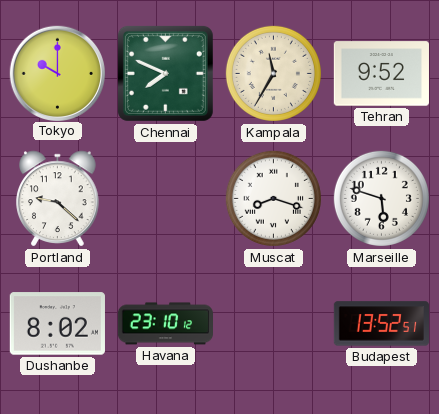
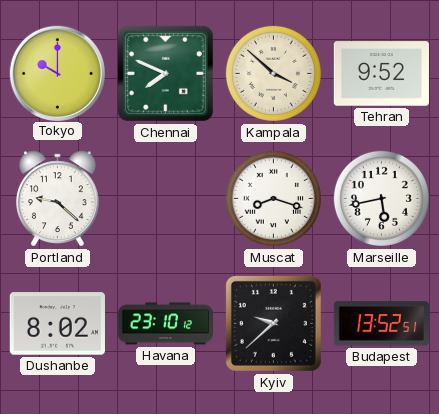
Kampala: 11:35 -> 3:52
Marseille: 5:48 -> 5:43
Kyiv: none -> 9:38
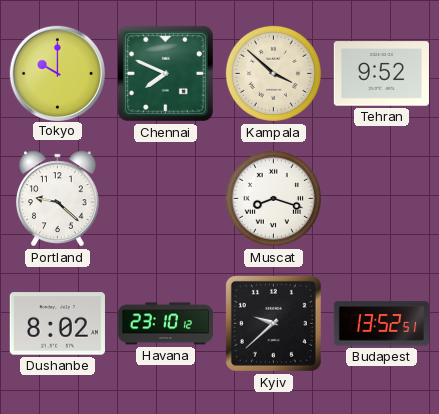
Marseille: 5:43 -> none
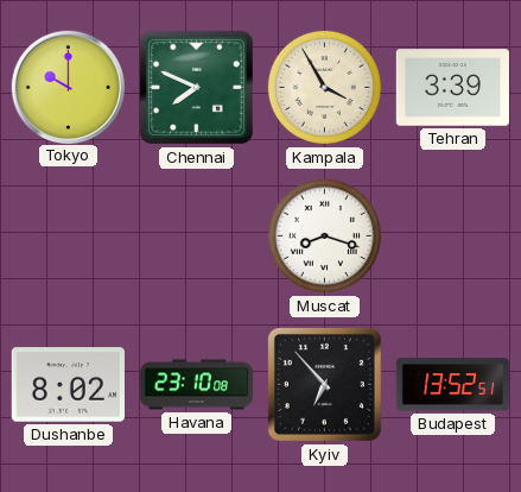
Kampala: 3:52 -> 3:55
Tehran: 9:52 -> 3:39
Portland: 9:22 -> none
Havana: 23:10:12 -> 23:10:08
Kyiv: 9:38 -> 6:53
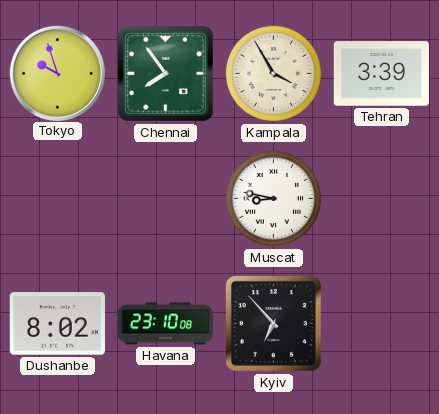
Tokyo: 10:00 -> 9:57
Chennai: 7:49 -> 7:54
Muscat: 8:18 -> 8:47
Budapest: 13:52 -> none
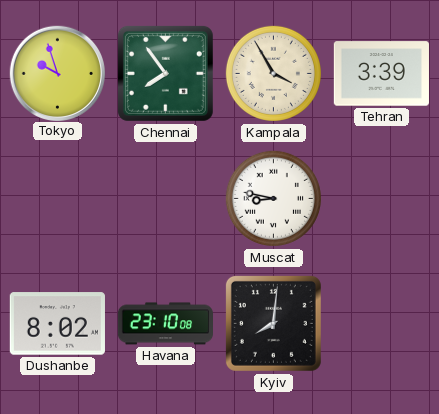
Kyiv: 6:53 -> 8:01
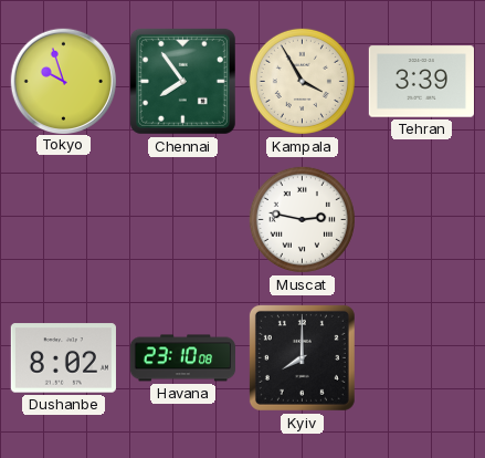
Muscat: 8:47 -> 2:47
Kyiv: 8:01 -> 8:00
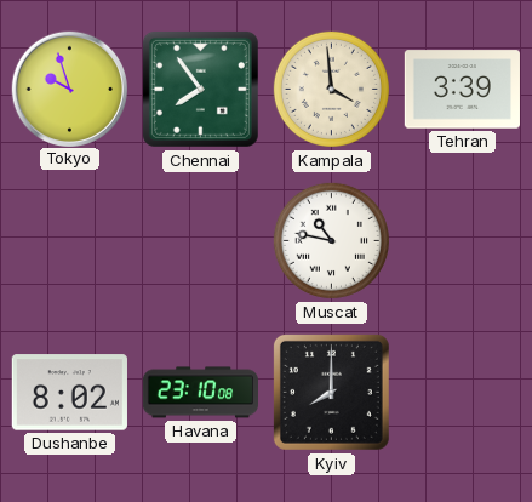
Kampala: 3:55 -> 3:59
Muscat: 2:47 -> 10:47
